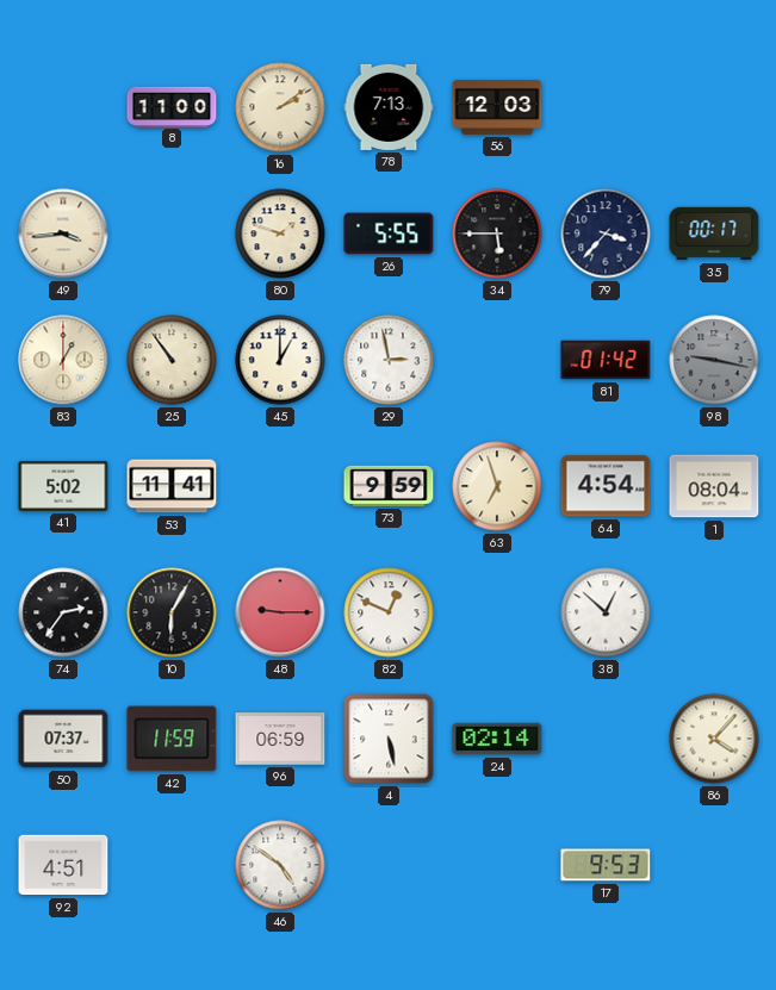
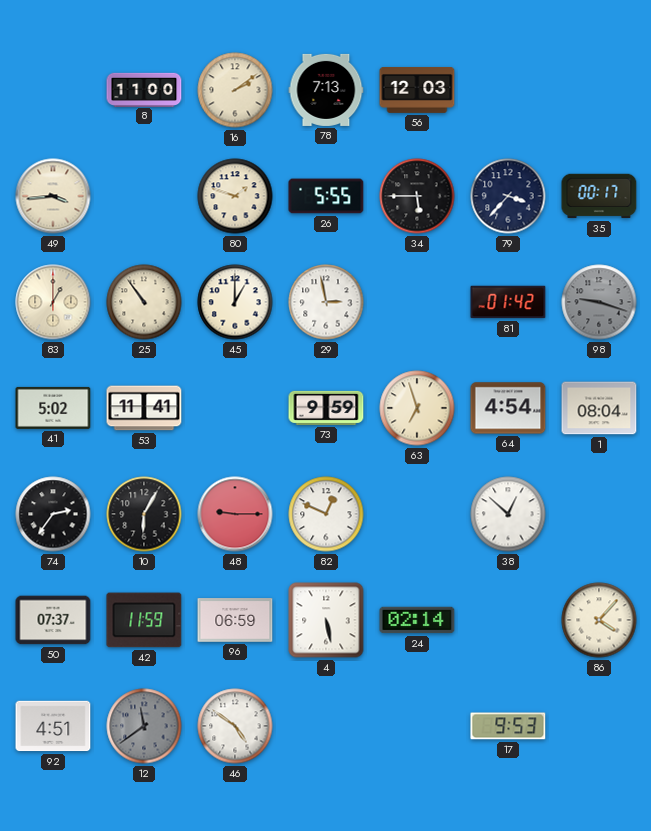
98: 9:17 -> 9:18
12: none -> 11:39
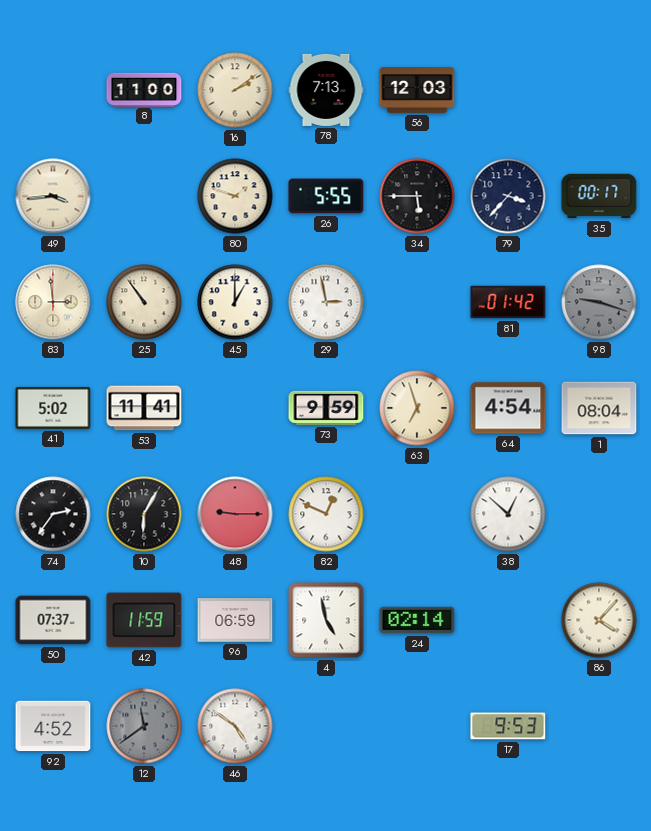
83: 1:00 -> 2:59
4: 5:28 -> 4:58
92: 4:51 -> 4:52
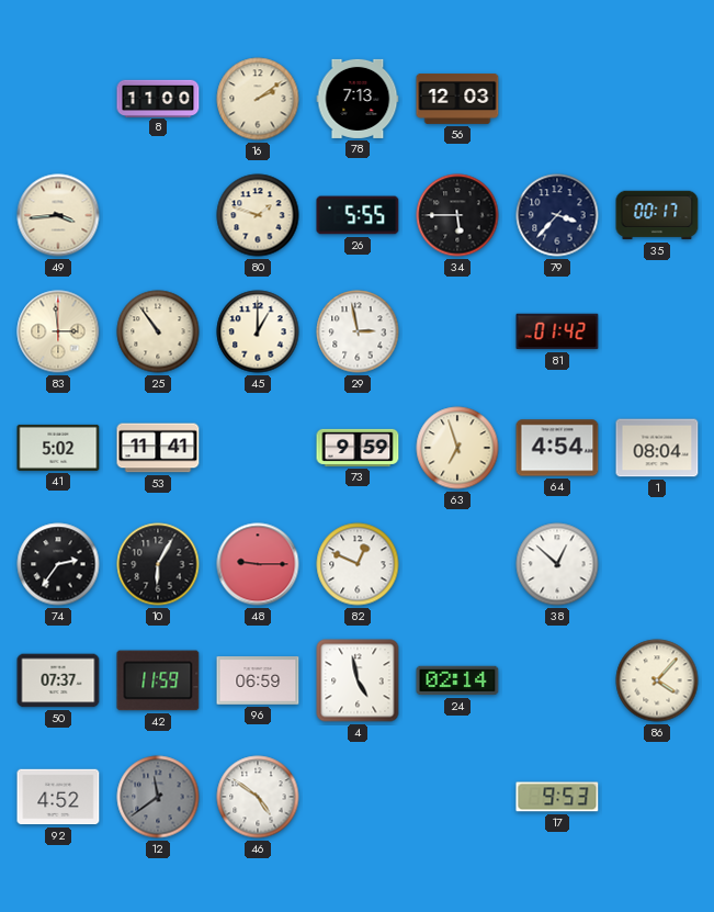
98: 9:18 -> none
